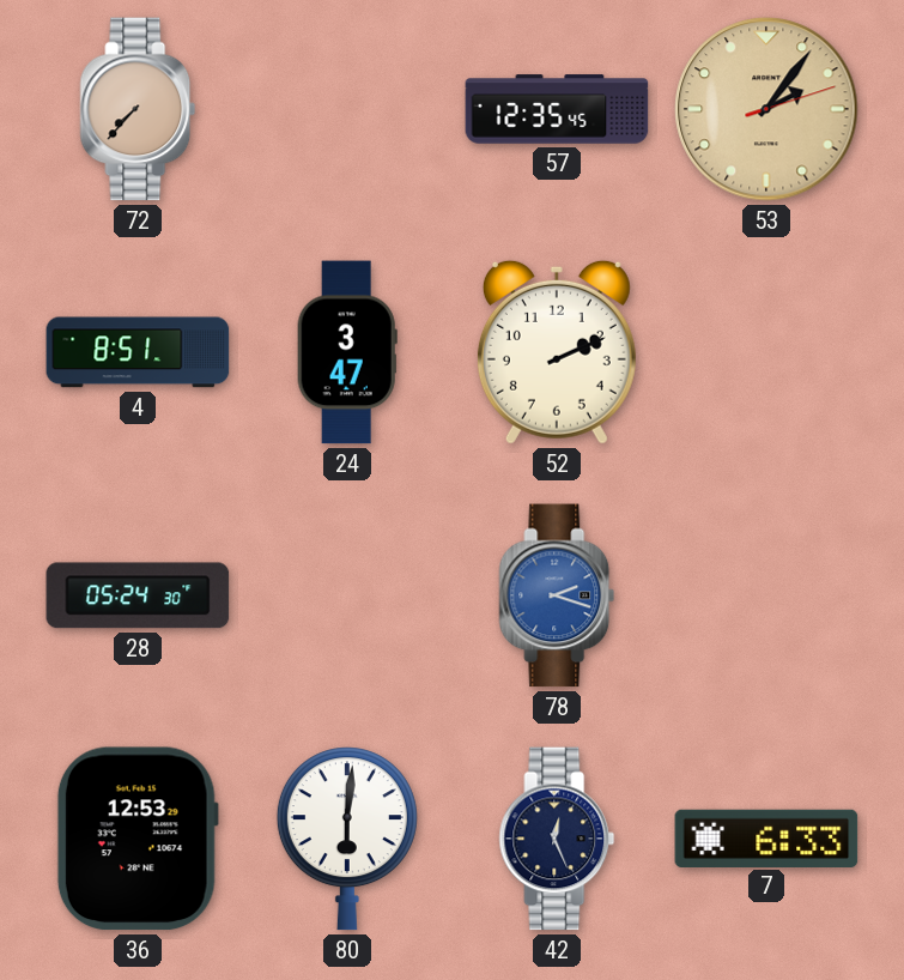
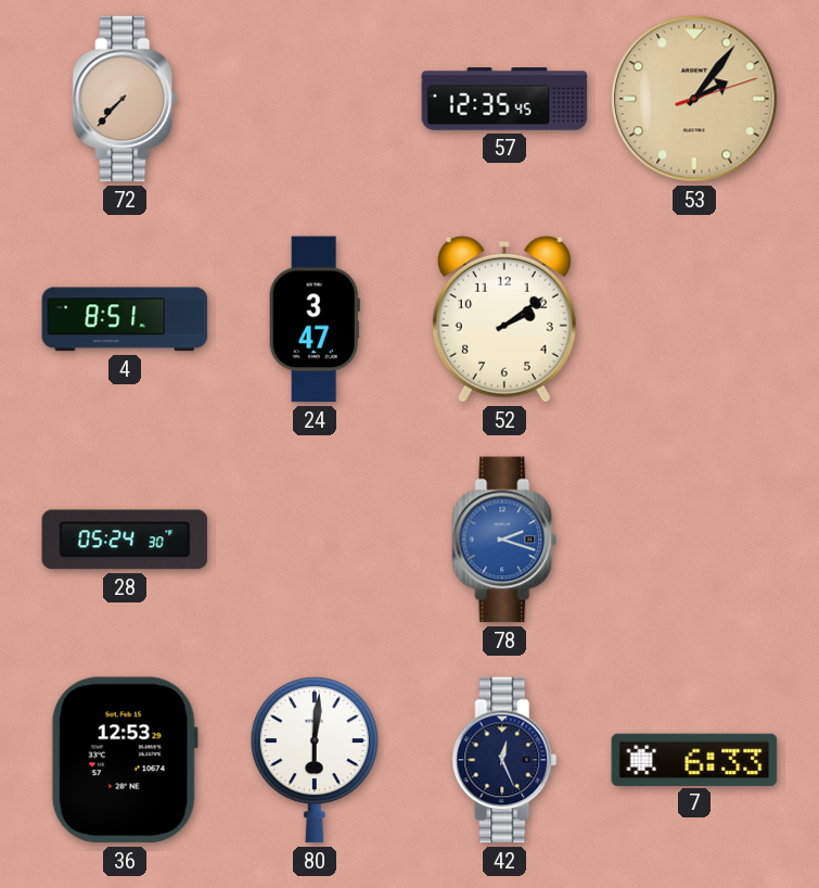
52: 2:11 -> 2:09
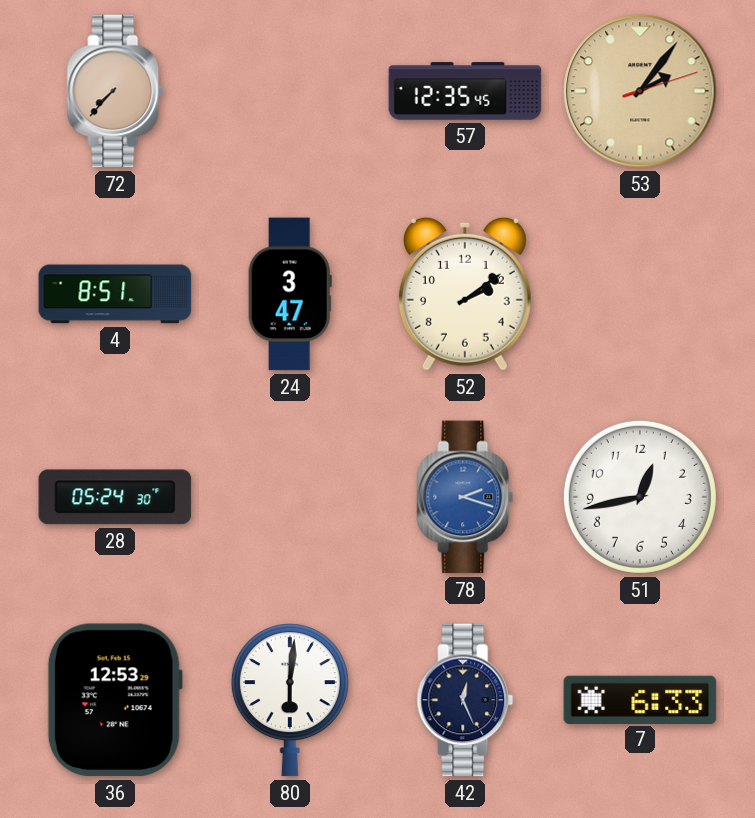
51: none -> 12:43
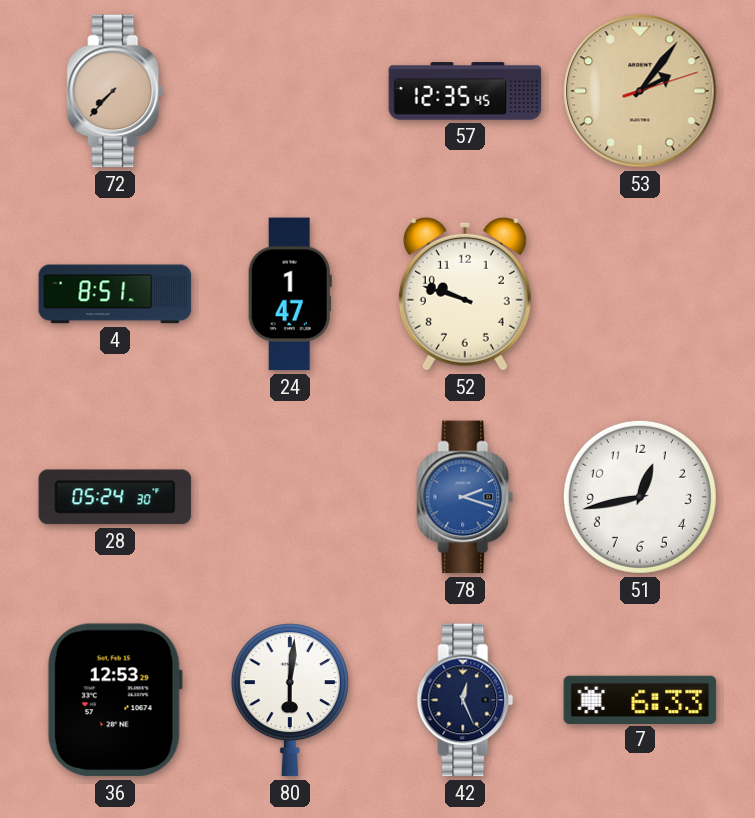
24: 3:47 -> 1:47
52: 2:09 -> 9:48
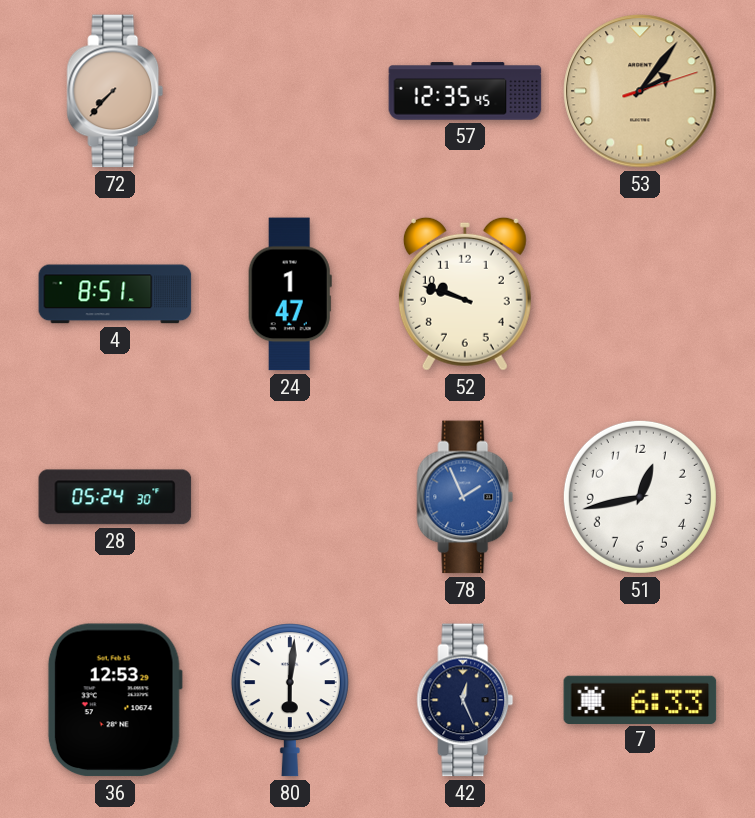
78: 2:18 -> 1:56
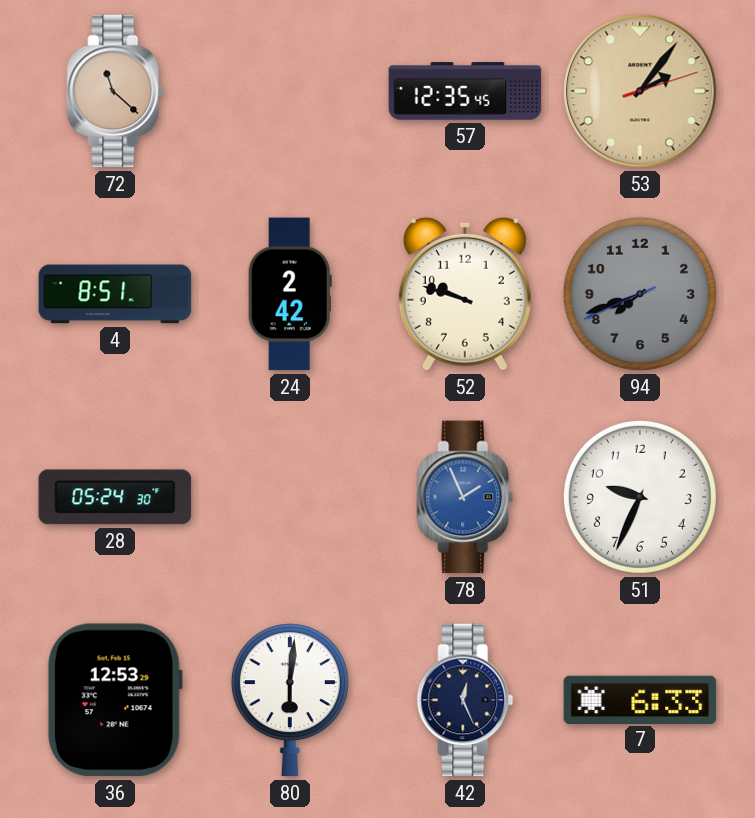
72: 7:37 -> 11:22
24: 1:47 -> 2:42
94: none -> 7:41
51: 12:43 -> 9:34
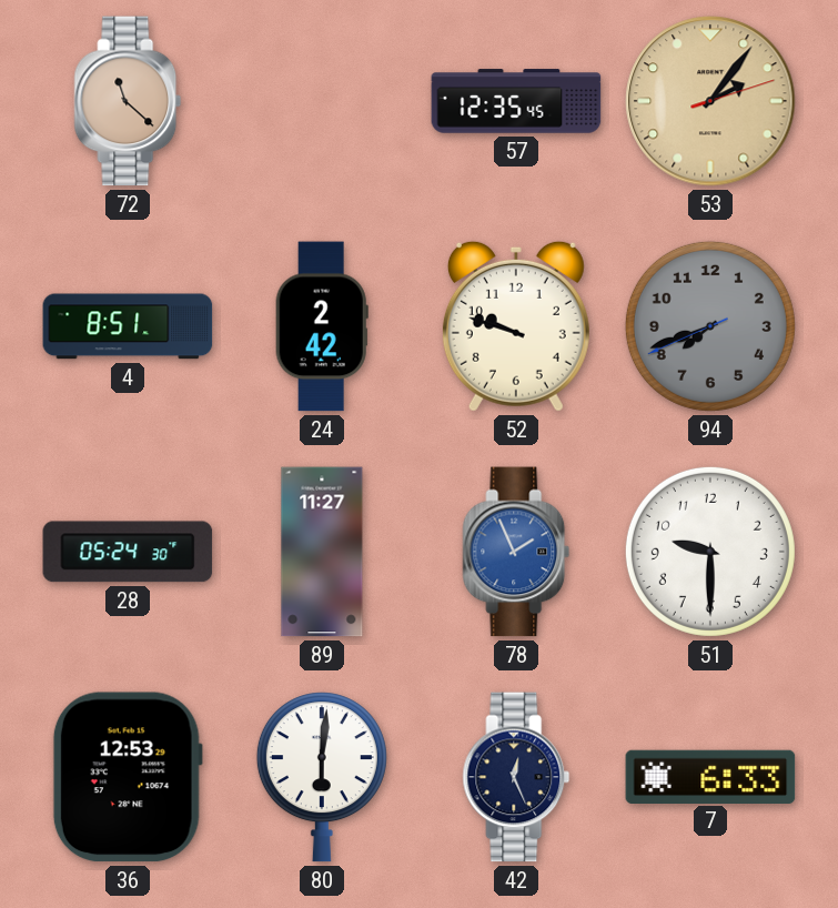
89: none -> 11:27
51: 9:34 -> 9:30
